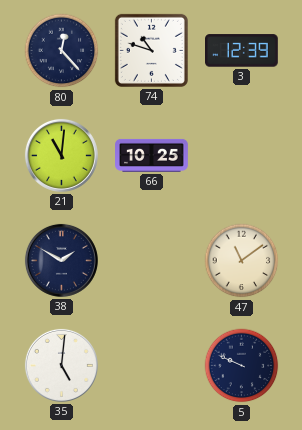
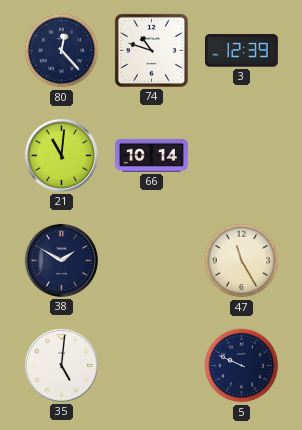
66: 10:25 -> 10:14
47: 11:09 -> 11:25
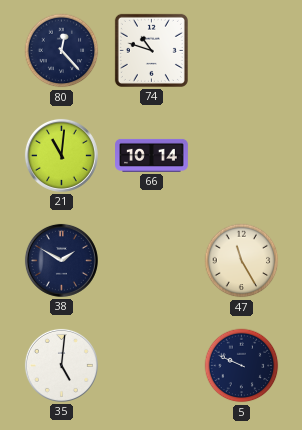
3: 12:39 -> none
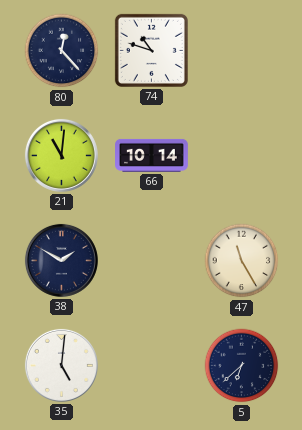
5: 9:49 -> 6:38
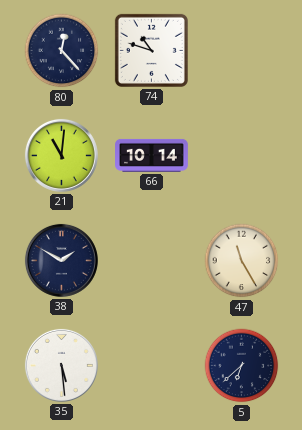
35: 5:01 -> 5:29
